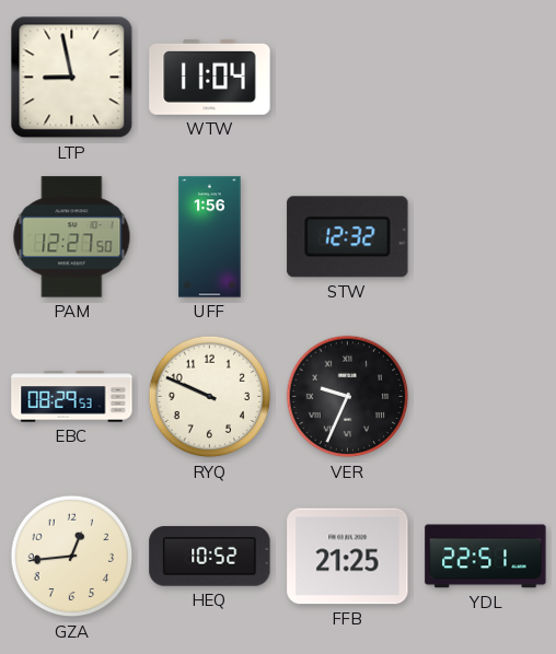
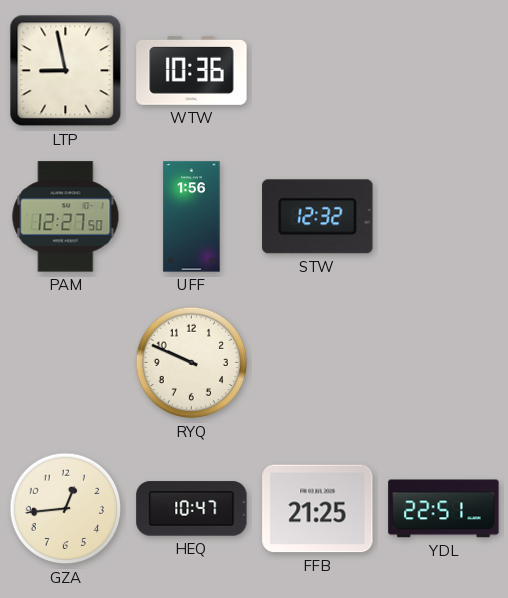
WTW: 11:04 -> 10:36
EBC: 08:29 -> none
VER: 9:34 -> none
HEQ: 10:52 -> 10:47
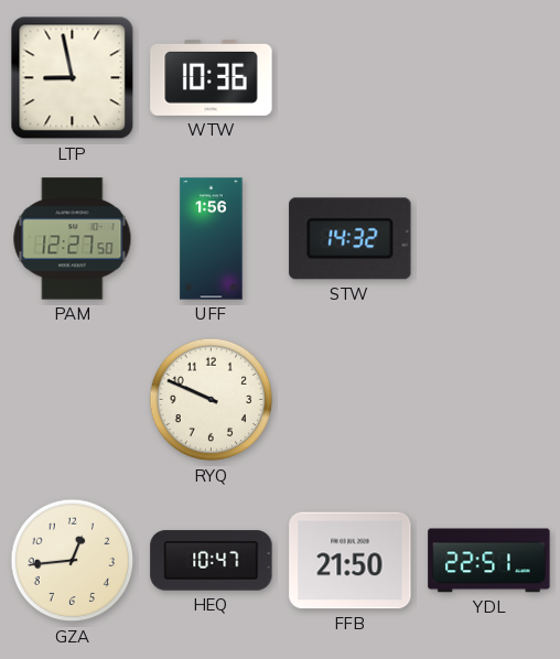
STW: 12:32 -> 14:32
FFB: 21:25 -> 21:50
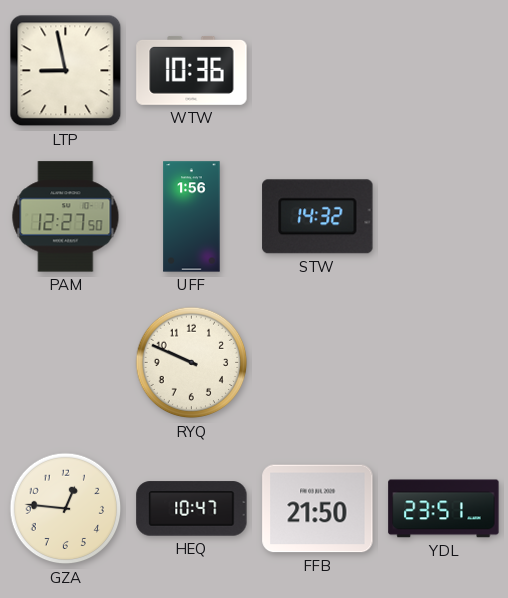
GZA: 12:44 -> 12:46
YDL: 22:51 -> 23:51
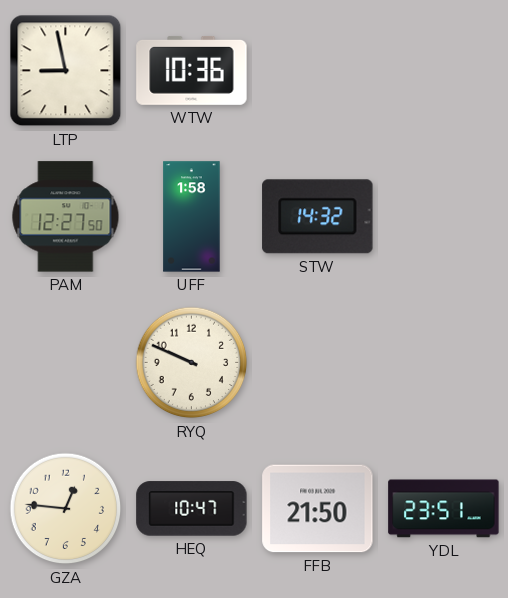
UFF: 1:56 -> 1:58
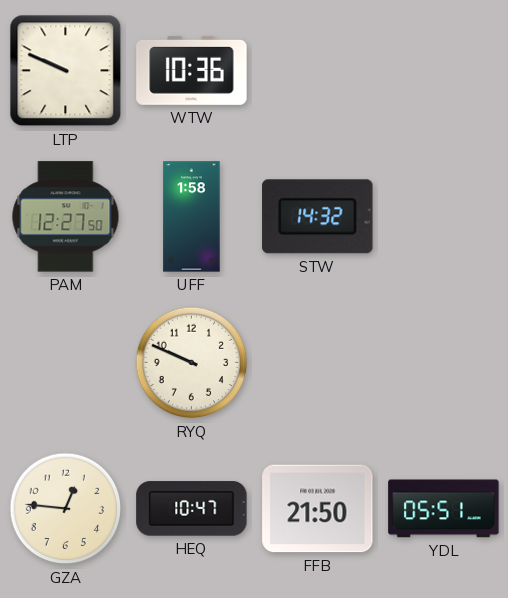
LTP: 8:58 -> 9:49
YDL: 23:51 -> 05:51
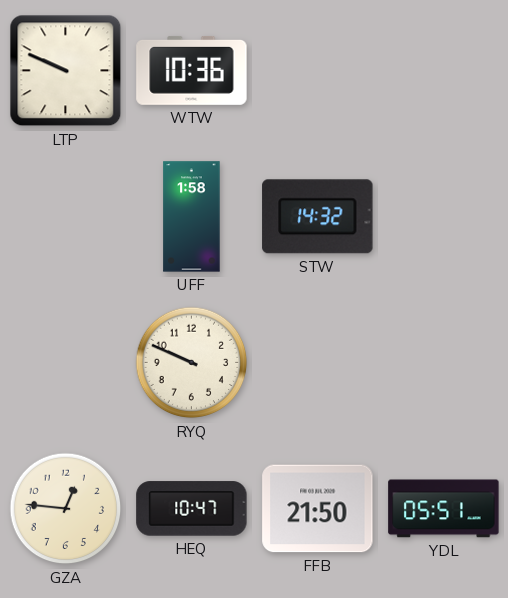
PAM: 12:27 -> none
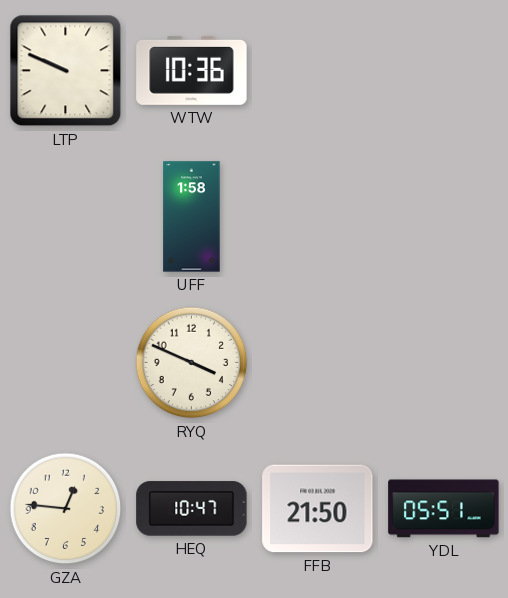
STW: 14:32 -> none
RYQ: 9:49 -> 3:49
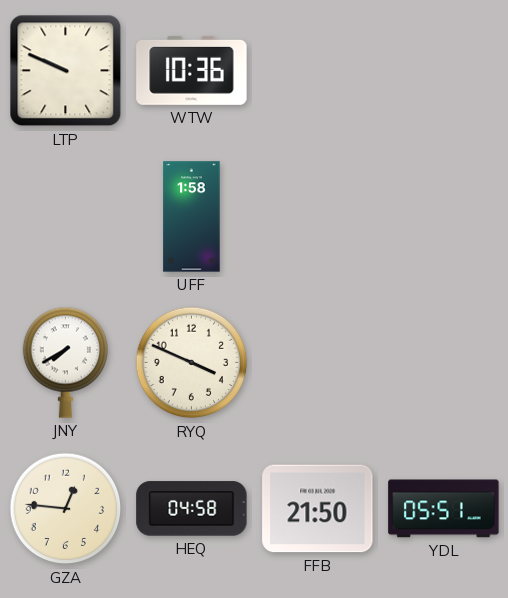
JNY: none -> 7:40
HEQ: 10:47 -> 04:58
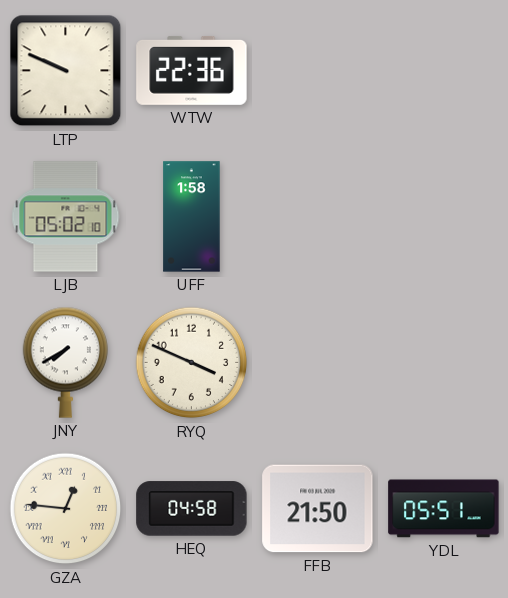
WTW: 10:36 -> 22:36
LJB: none -> 05:02
GZA numerals: Arabic -> Roman
